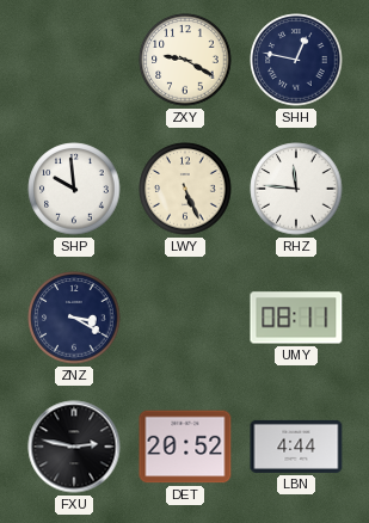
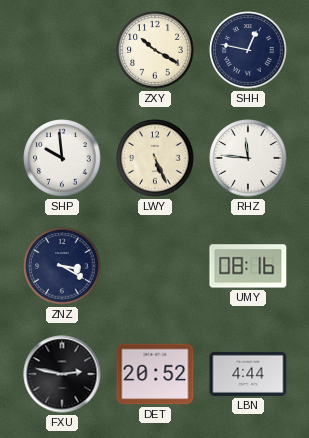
ZXY: 9:20 -> 10:20
UMY: 08:11 -> 08:16
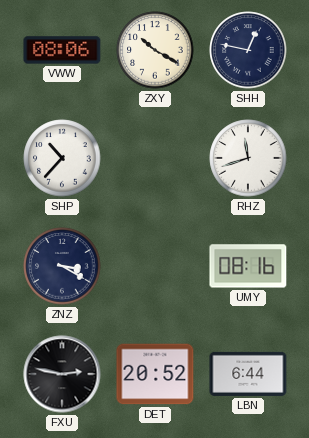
VWW: none -> 08:06
SHP: 9:59 -> 10:37
LWY: 5:26 -> none
RHZ: 11:46 -> 11:42
LBN: 4:44 -> 6:44
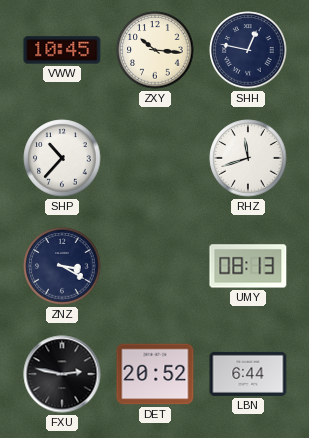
VWW: 08:06 -> 10:45
ZXY: 10:20 -> 10:16
UMY: 08:16 -> 08:13
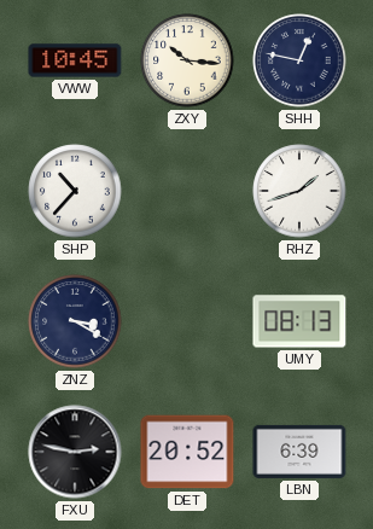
RHZ: 11:42 -> 1:42
LBN: 6:44 -> 6:39
